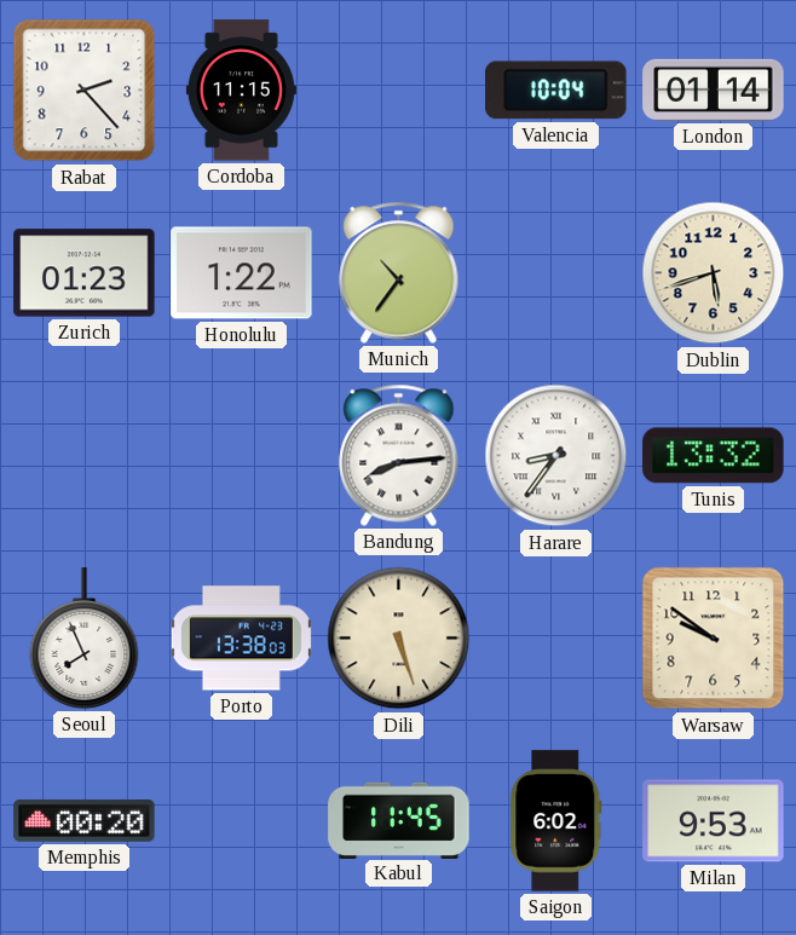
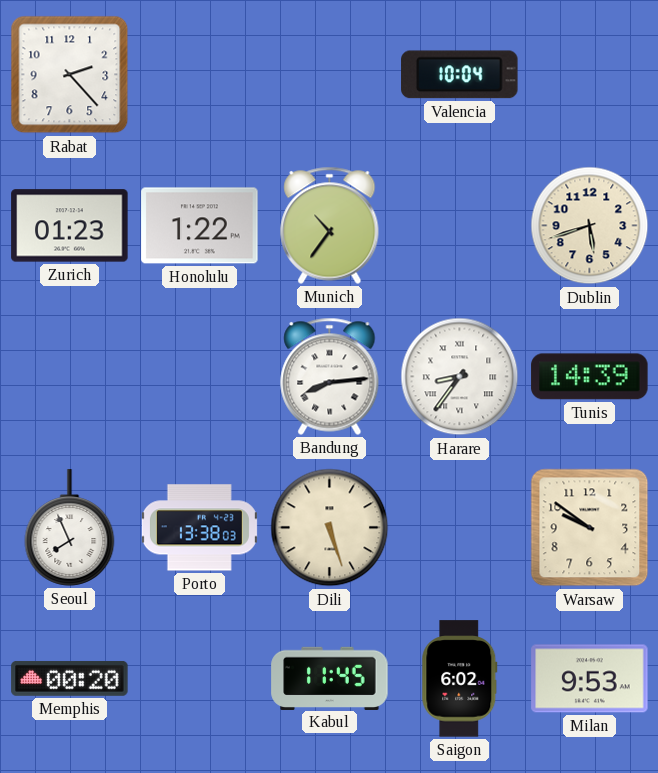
Cordoba: 11:15 -> none
London: 01:14 -> none
Tunis: 13:32 -> 14:39
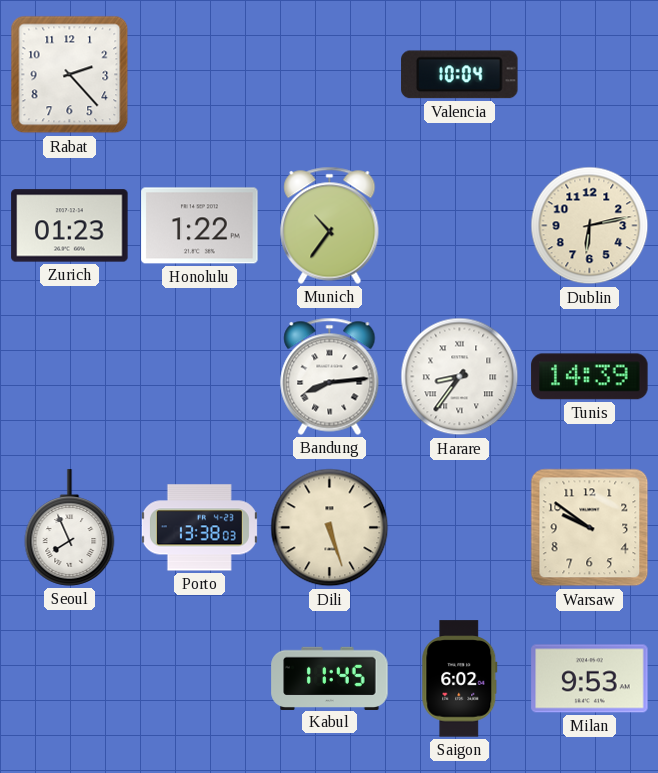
Dublin: 5:42 -> 6:13
Memphis: 00:20 -> none
